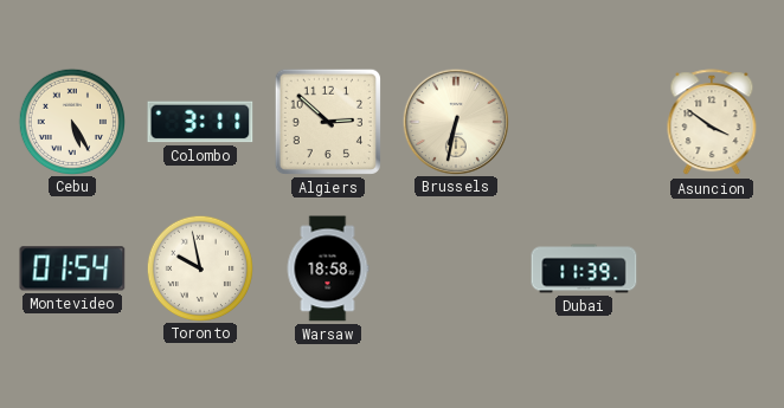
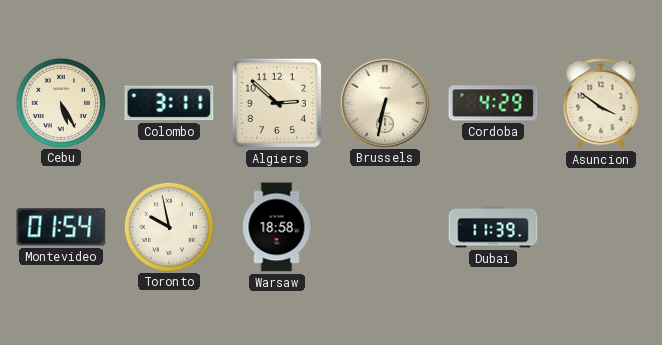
Cordoba: none -> 4:29
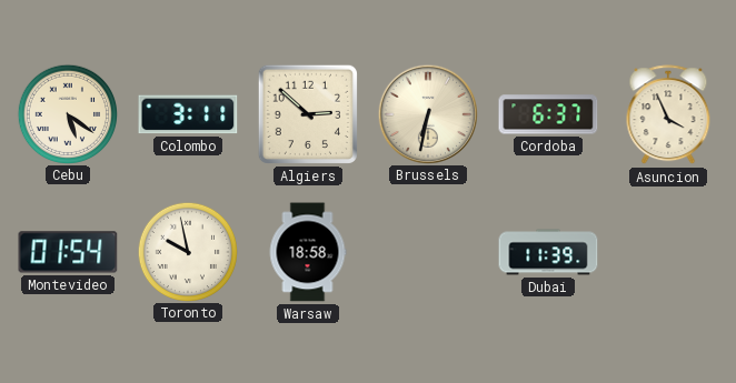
Cebu: 5:25 -> 5:21
Cordoba: 4:29 -> 6:37
Asuncion: 3:51 -> 3:56
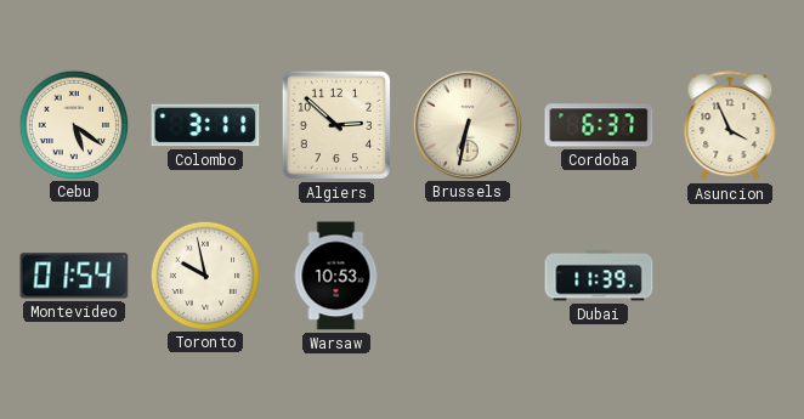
Warsaw: 18:58 -> 10:53
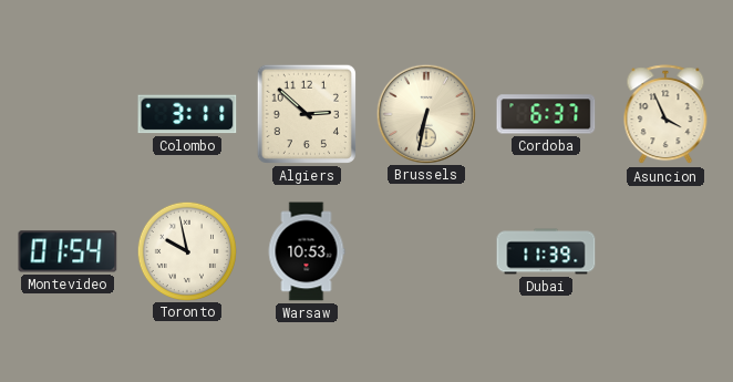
Cebu: 5:21 -> none
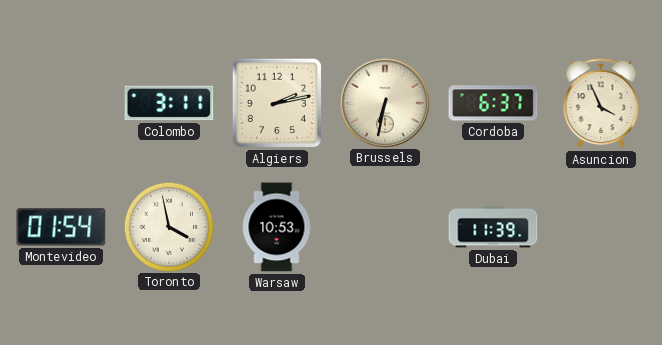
Algiers: 2:52 -> 2:13
Toronto: 9:58 -> 3:58
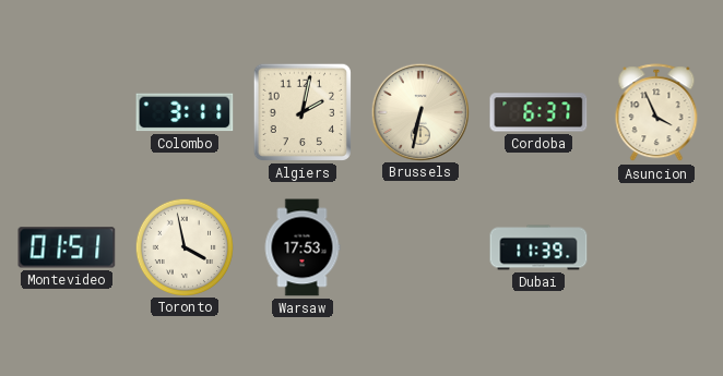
Algiers: 2:13 -> 2:02
Montevideo: 01:54 -> 01:51
Warsaw: 10:53 -> 17:53
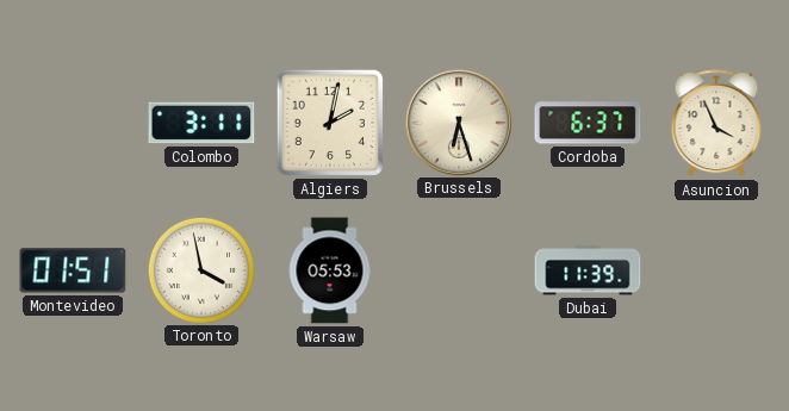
Brussels: 6:32 -> 6:27
Warsaw: 17:53 -> 05:53
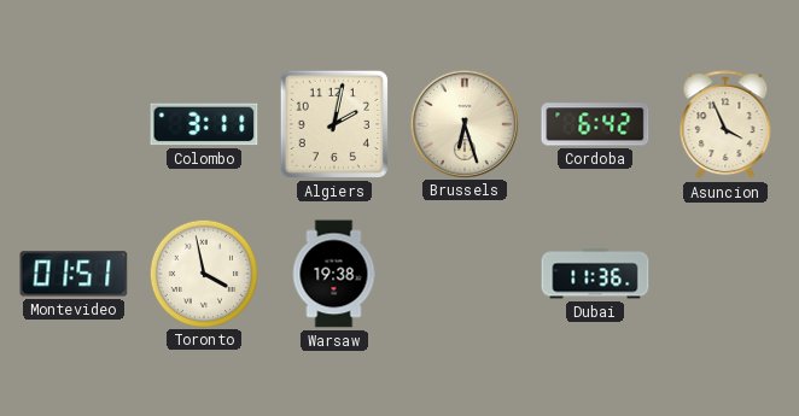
Cordoba: 6:37 -> 6:42
Warsaw: 05:53 -> 19:38
Dubai: 11:39 -> 11:36
